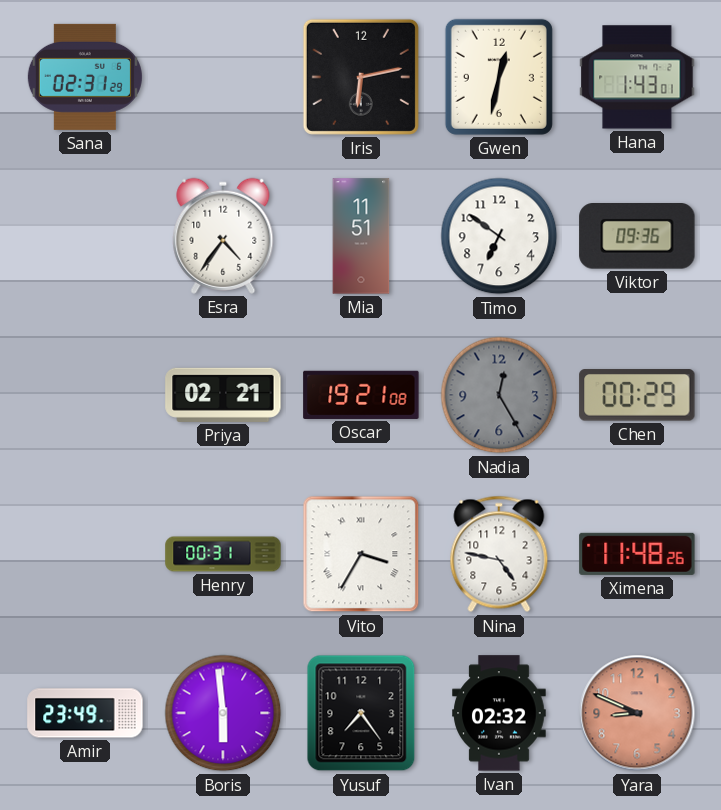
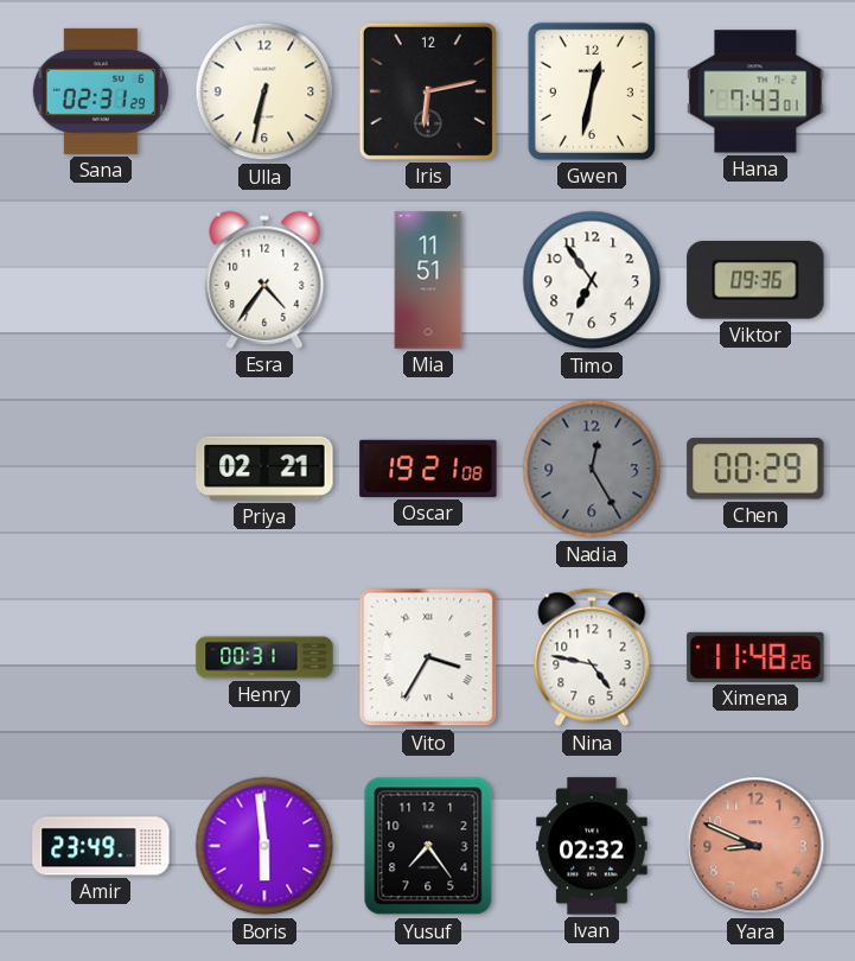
Ulla: none -> 6:32
Hana: 1:43 -> 7:43
Timo: 6:51 -> 6:54
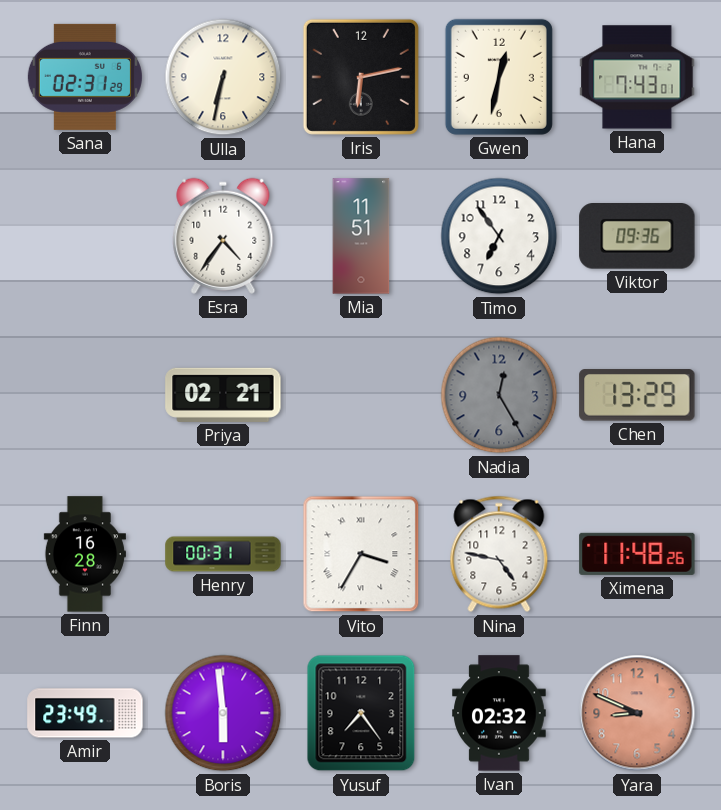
Oscar: 19:21 -> none
Chen: 00:29 -> 13:29
Finn: none -> 16:28
